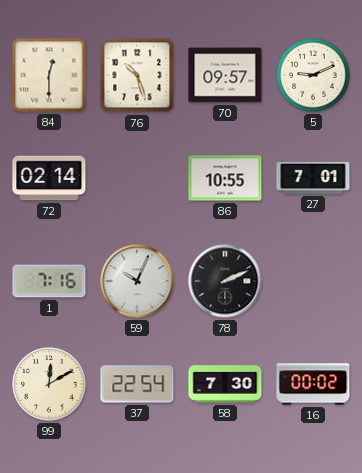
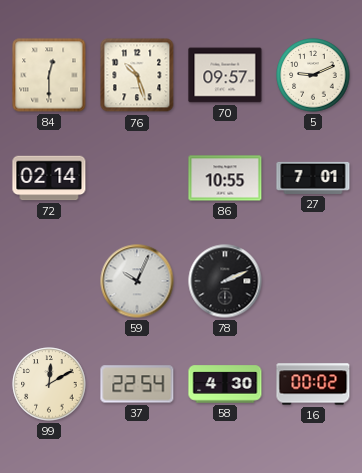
1: 7:16 -> none
58: 7:30 -> 4:30
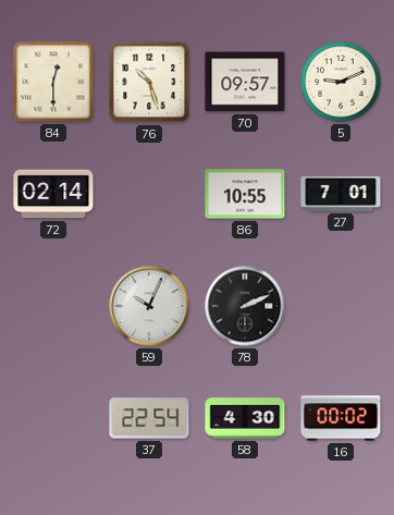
99: 12:10 -> none
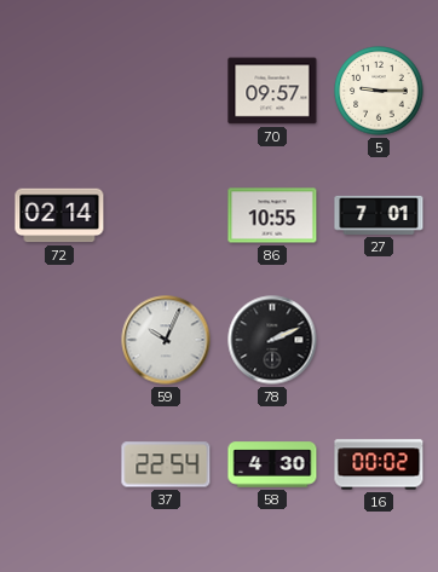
84: 12:30 -> none
76: 10:27 -> none
5: 9:11 -> 9:15
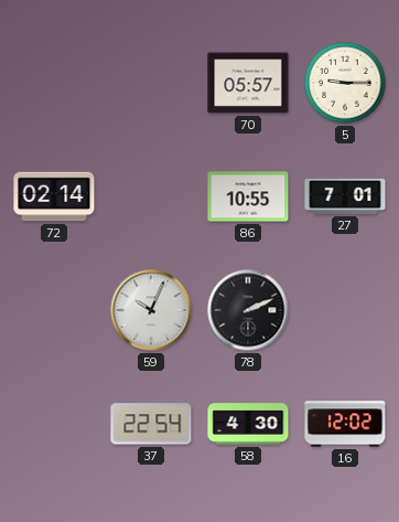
70: 09:57 -> 05:57
16: 00:02 -> 12:02
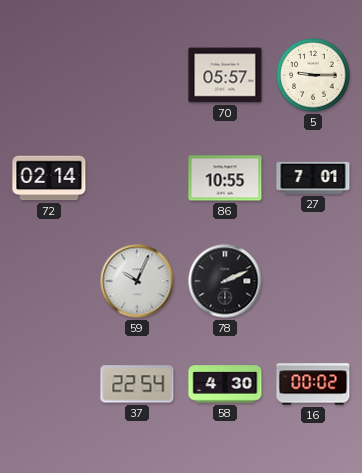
16: 12:02 -> 00:02
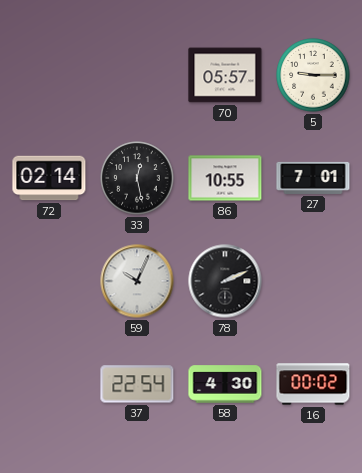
33: none -> 12:28
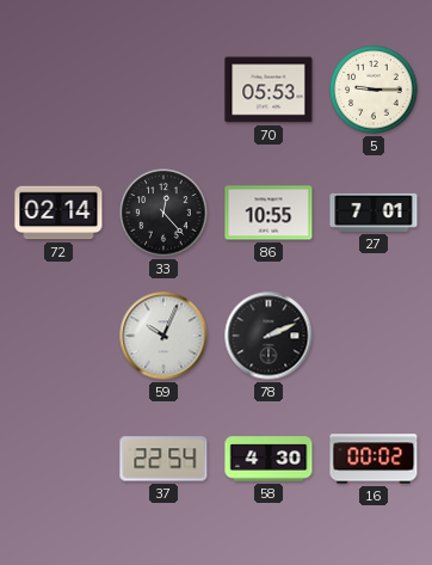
70: 05:57 -> 05:53
33: 12:28 -> 12:23
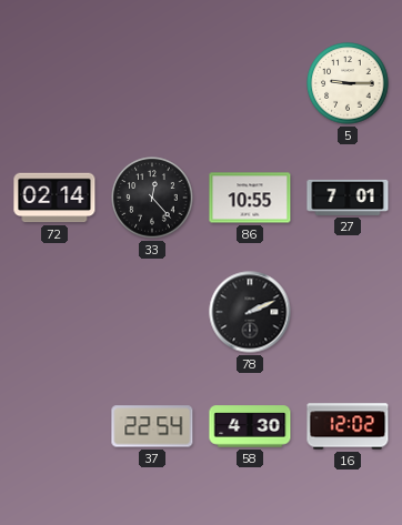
70: 05:53 -> none
59: 10:04 -> none
16: 00:02 -> 12:02
